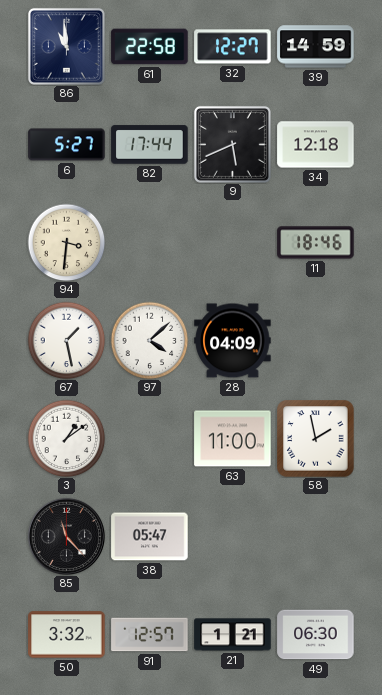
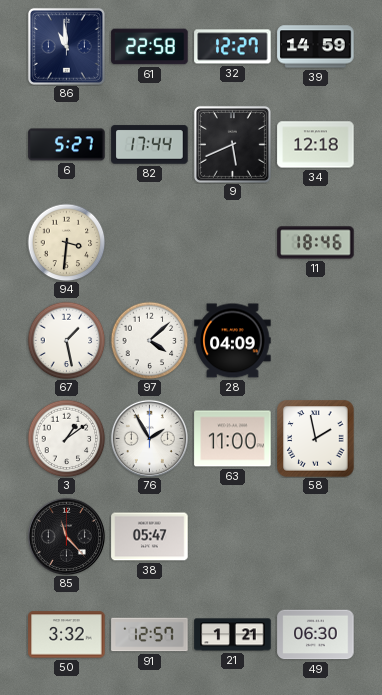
76: none -> 1:55
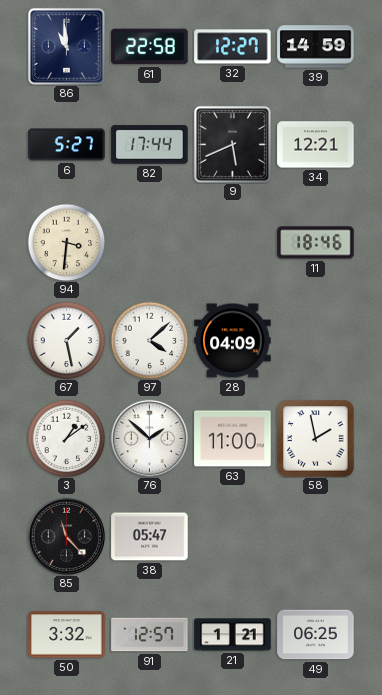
34: 12:18 -> 12:21
76: 1:55 -> 1:52
49: 06:30 -> 06:25
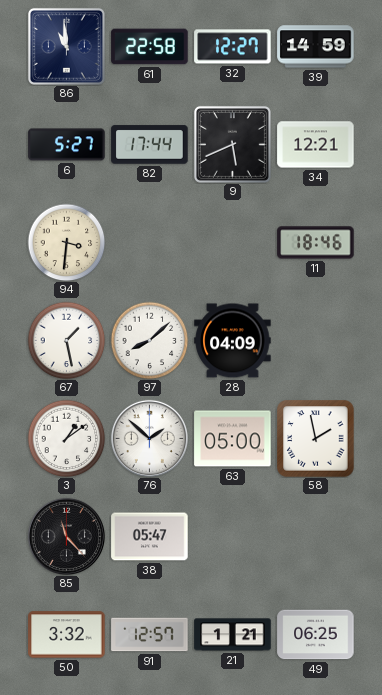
97: 4:08 -> 8:08
63: 11:00 -> 05:00
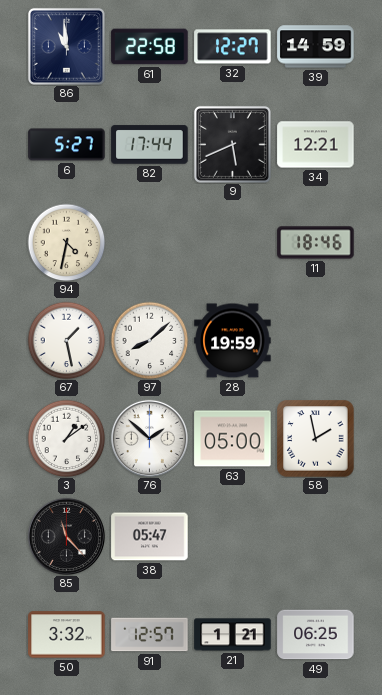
94: 3:31 -> 4:32
28: 04:09 -> 19:59
